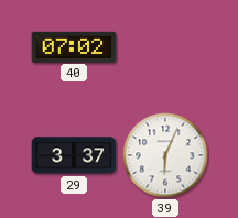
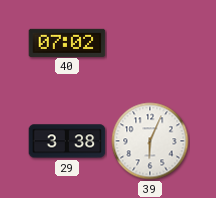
29: 3:37 -> 3:38
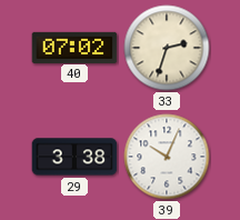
33: none -> 2:33
39: 6:04 -> 10:04
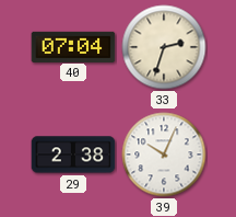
40: 07:02 -> 07:04
29: 3:38 -> 2:38
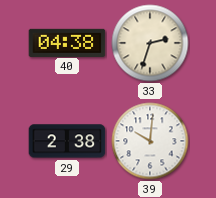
40: 07:04 -> 04:38
39: 10:04 -> 10:01
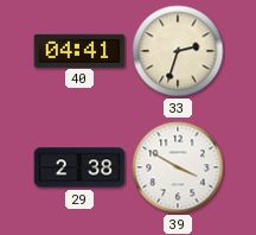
40: 04:38 -> 04:41
39: 10:01 -> 3:50
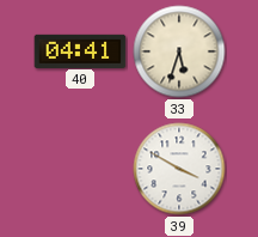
33: 2:33 -> 5:33
29: 2:38 -> none
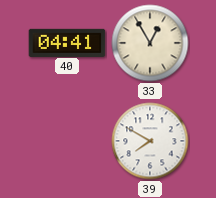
33: 5:33 -> 12:55
39: 3:50 -> 7:50
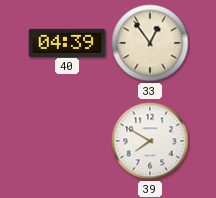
40: 04:41 -> 04:39
33: 12:55 -> 12:54
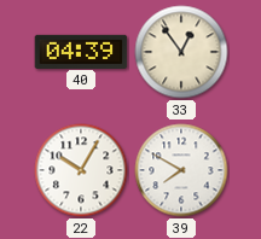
22: none -> 10:05
